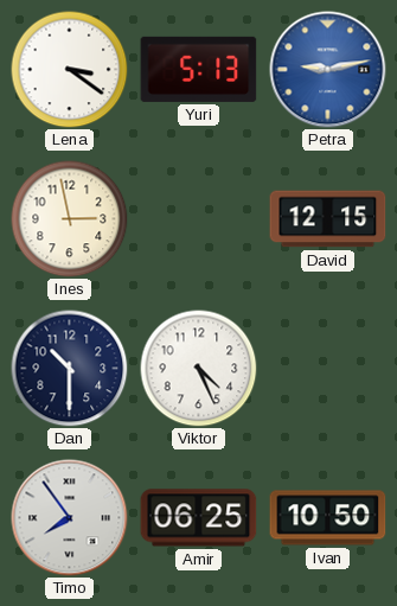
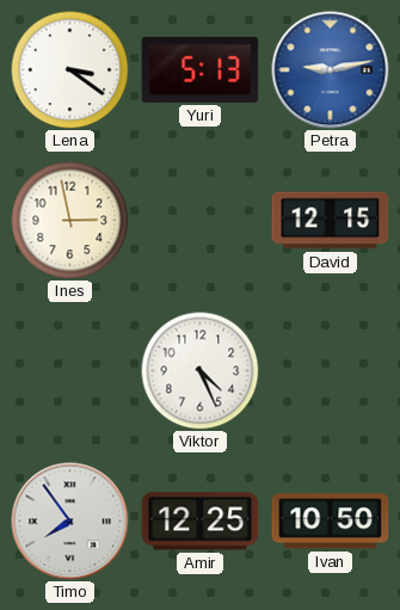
Dan: 10:30 -> none
Amir: 06:25 -> 12:25
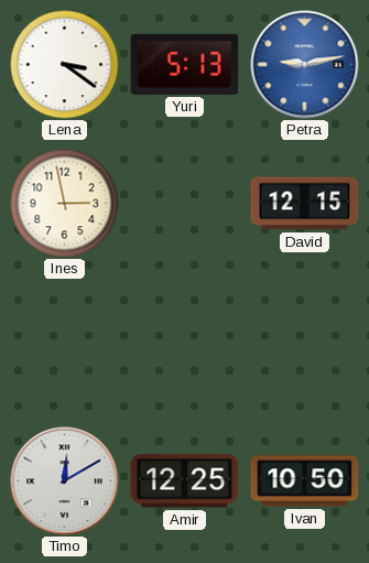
Viktor: 4:26 -> none
Timo: 7:54 -> 12:10
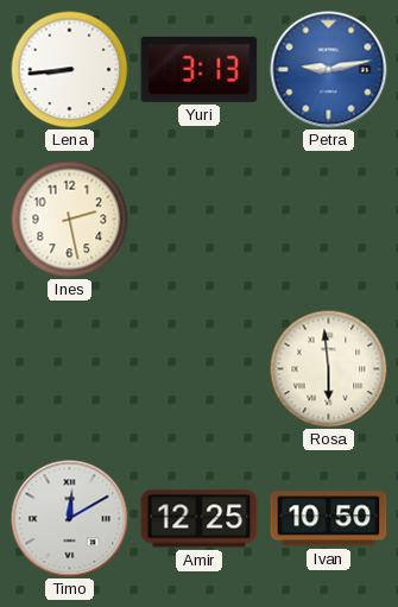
Lena: 3:21 -> 8:44
Yuri: 5:13 -> 3:13
Ines: 2:58 -> 2:28
David: 12:15 -> none
Rosa: none -> 5:59
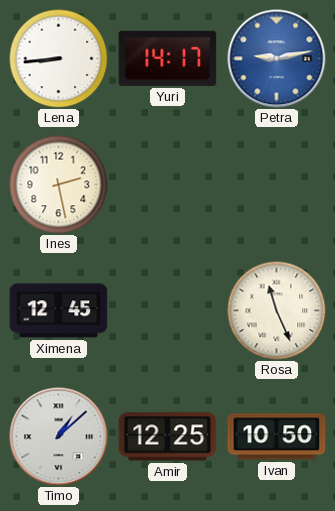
Yuri: 3:13 -> 14:17
Ximena: none -> 12:45
Rosa: 5:59 -> 11:26
Timo: 12:10 -> 1:08
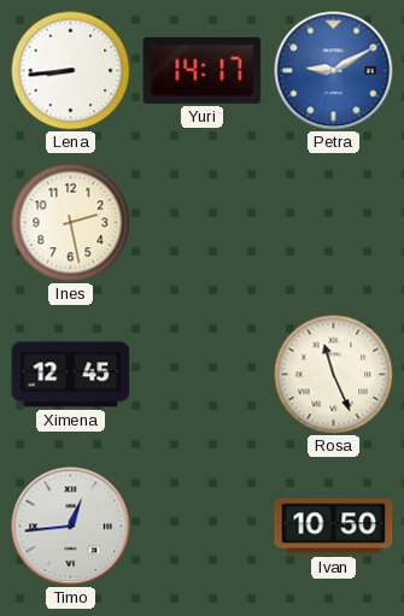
Petra: 9:13 -> 9:10
Timo: 1:08 -> 12:44
Amir: 12:25 -> none
